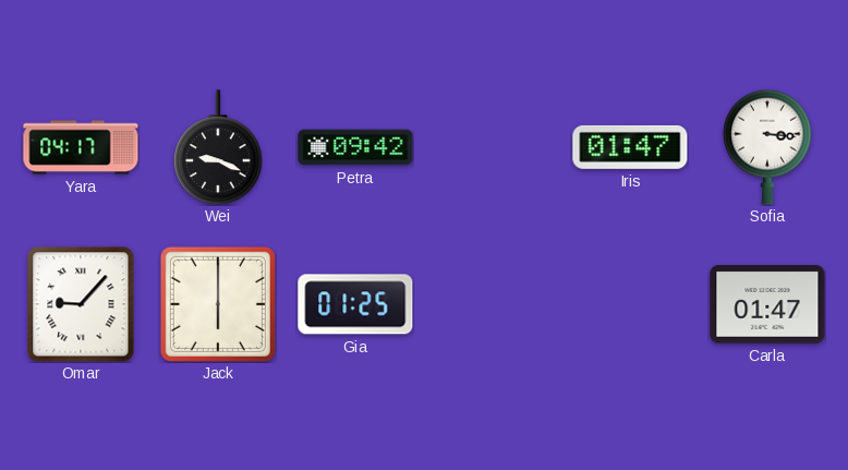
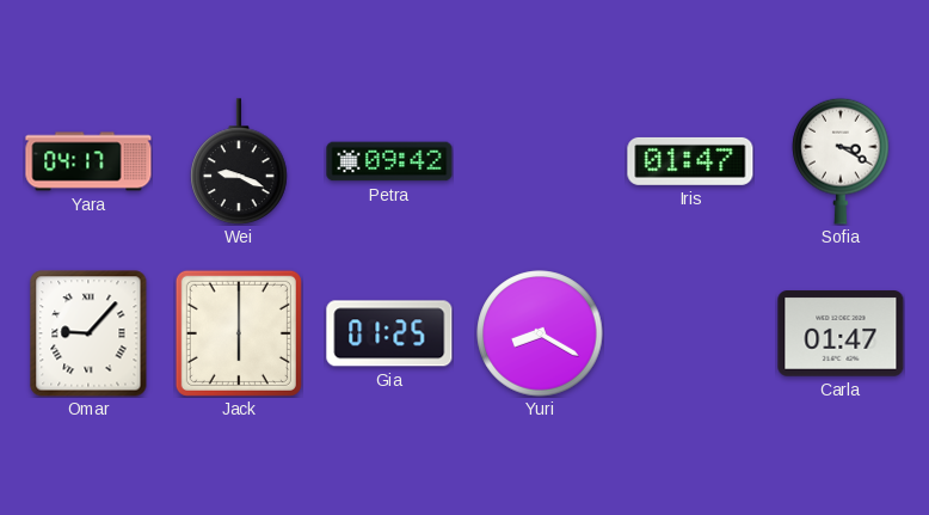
Sofia: 3:16 -> 3:20
Yuri: none -> 8:20
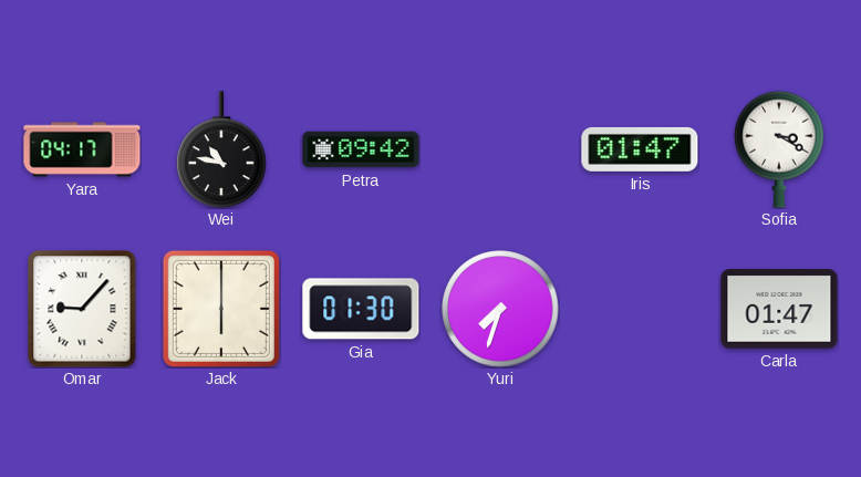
Wei: 9:19 -> 10:47
Gia: 01:25 -> 01:30
Yuri: 8:20 -> 7:33
